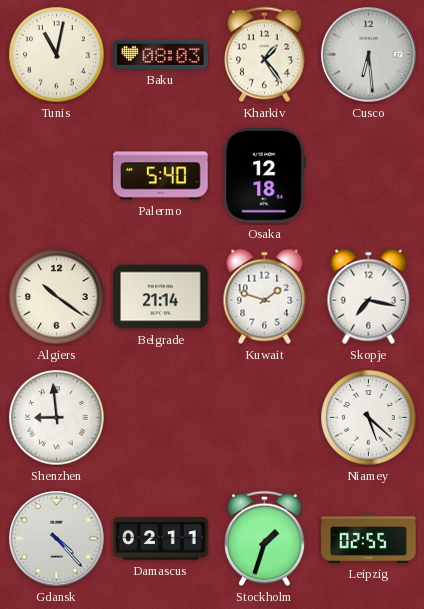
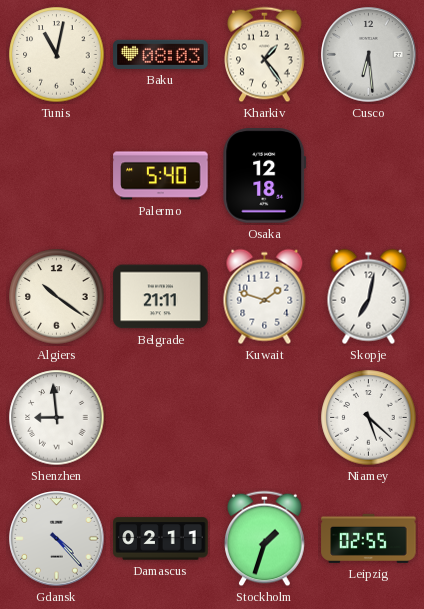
Belgrade: 21:14 -> 21:11
Skopje: 7:17 -> 7:02
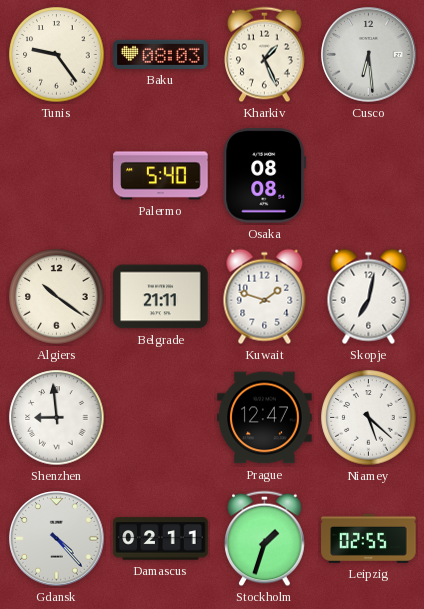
Tunis: 11:02 -> 9:24
Kharkiv: 1:24 -> 1:26
Osaka: 12:18 -> 08:08
Prague: none -> 12:47
